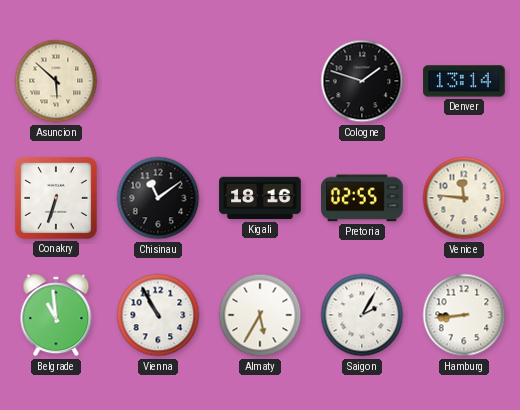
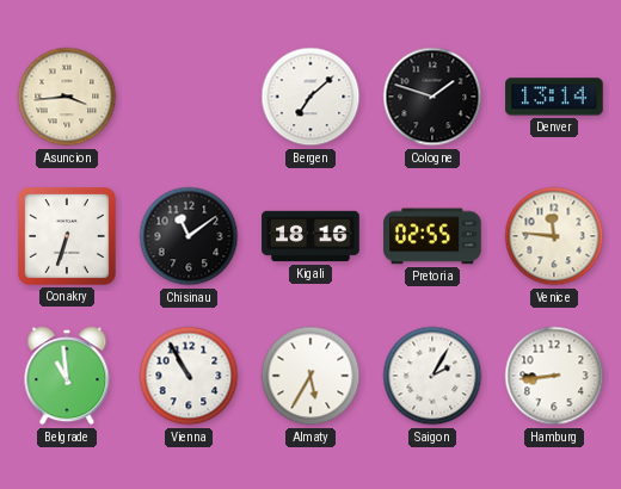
Asuncion: 5:52 -> 3:44
Bergen: none -> 7:08
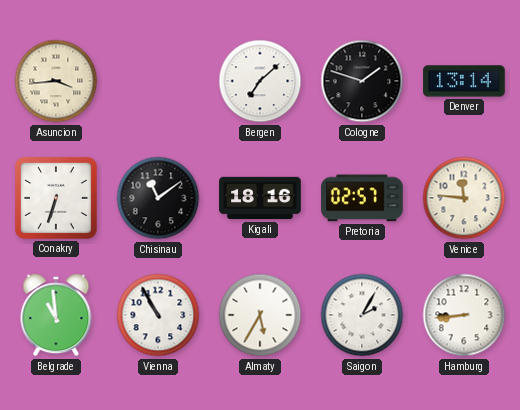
Pretoria: 02:55 -> 02:57
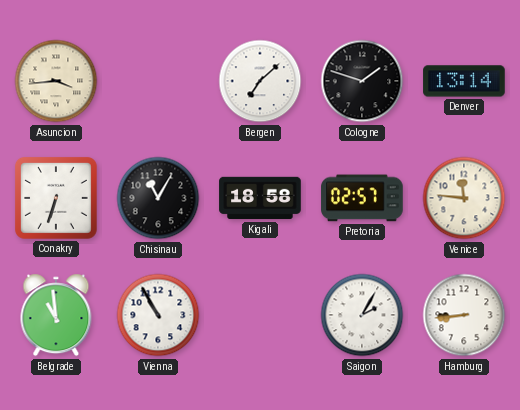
Chisinau: 11:09 -> 11:05
Kigali: 18:16 -> 18:58
Almaty: 5:35 -> none
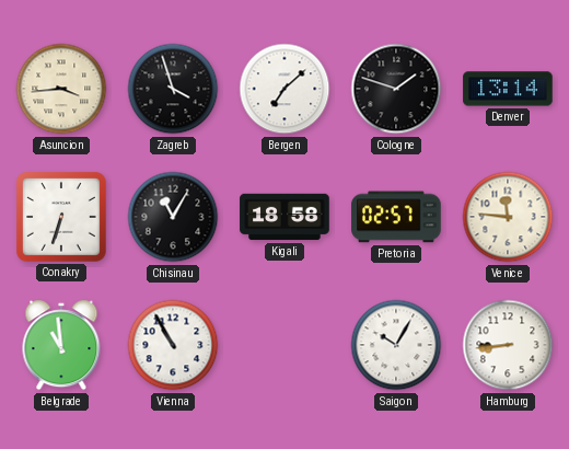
Zagreb: none -> 3:57
Saigon: 2:05 -> 10:05
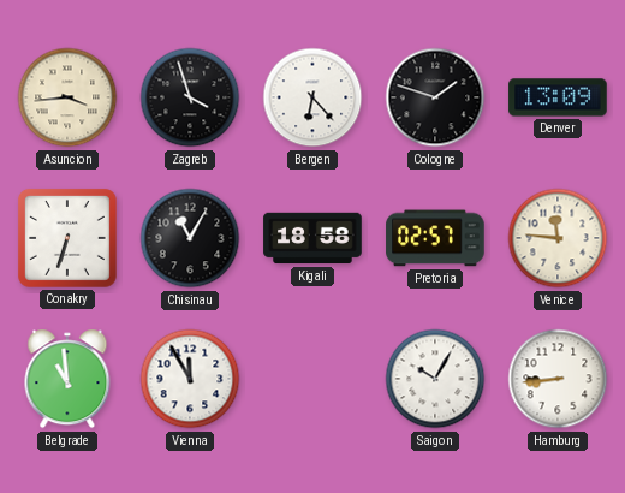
Bergen: 7:08 -> 6:23
Denver: 13:14 -> 13:09
Vienna: 10:55 -> 11:55
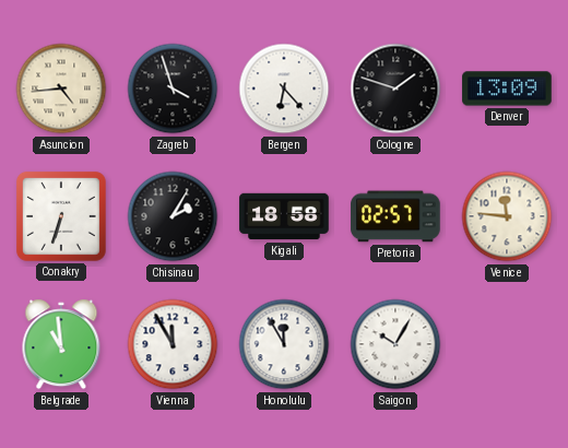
Asuncion: 3:44 -> 4:44
Chisinau: 11:05 -> 2:05
Honolulu: none -> 11:55
Hamburg: 8:44 -> none
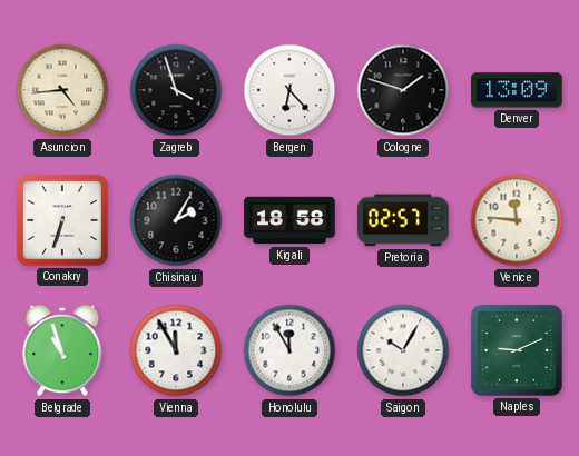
Belgrade: 10:59 -> 10:57
Naples: none -> 9:11
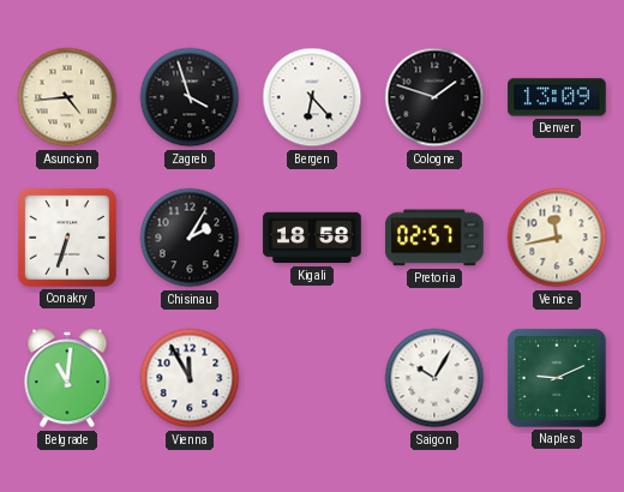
Venice: 11:46 -> 11:43
Belgrade: 10:57 -> 11:01
Honolulu: 11:55 -> none
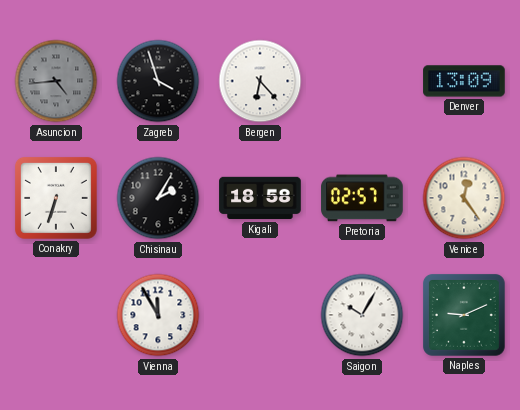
Asuncion dial: cream -> grey
Cologne: 1:48 -> none
Venice: 11:43 -> 12:24
Belgrade: 11:01 -> none
